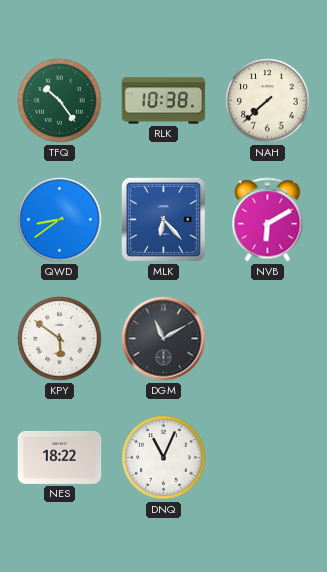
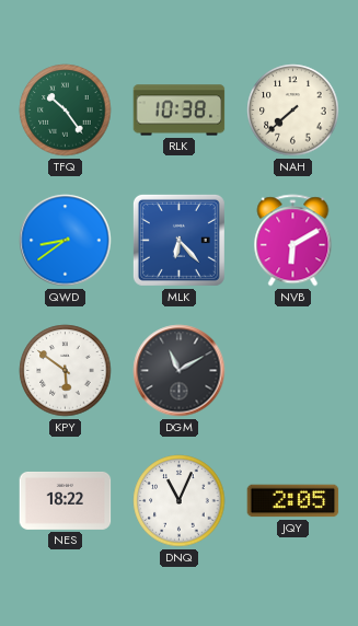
JQY: none -> 2:05
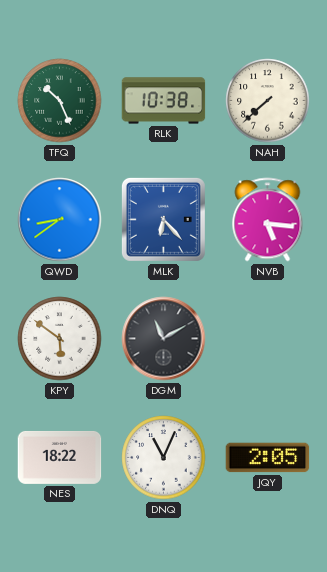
TFQ: 10:24 -> 10:26
NVB: 6:10 -> 5:16
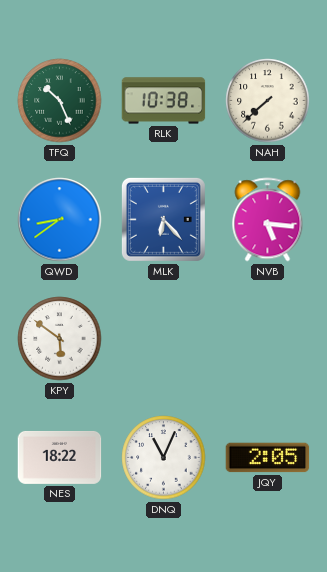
DGM: 11:10 -> none
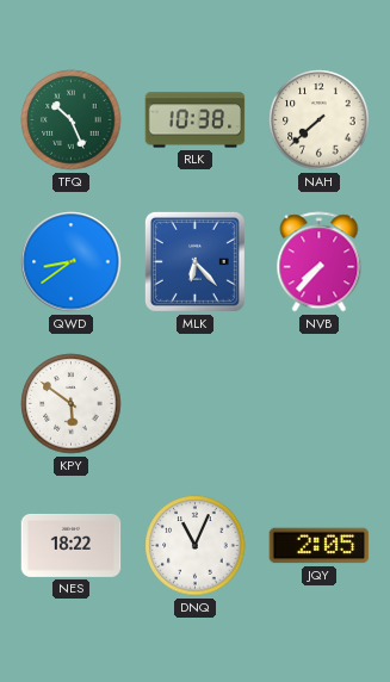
NVB: 5:16 -> 7:37
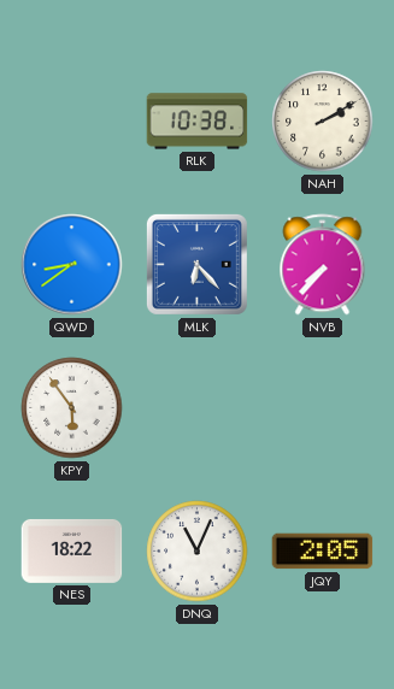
TFQ: 10:26 -> none
NAH: 7:38 -> 2:10
KPY: 5:51 -> 5:54
